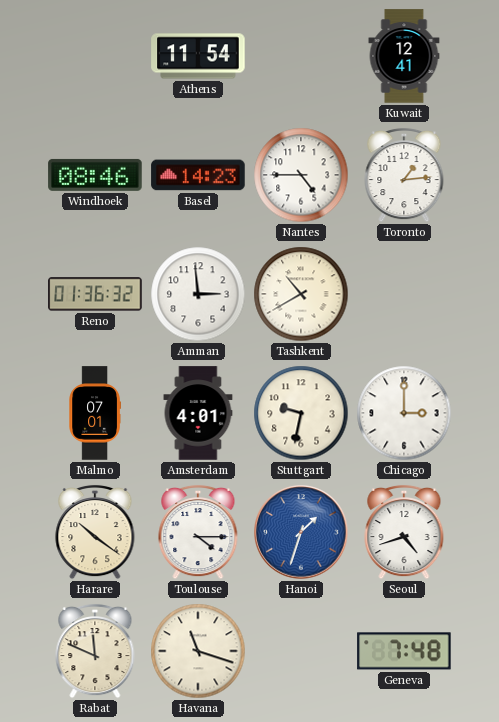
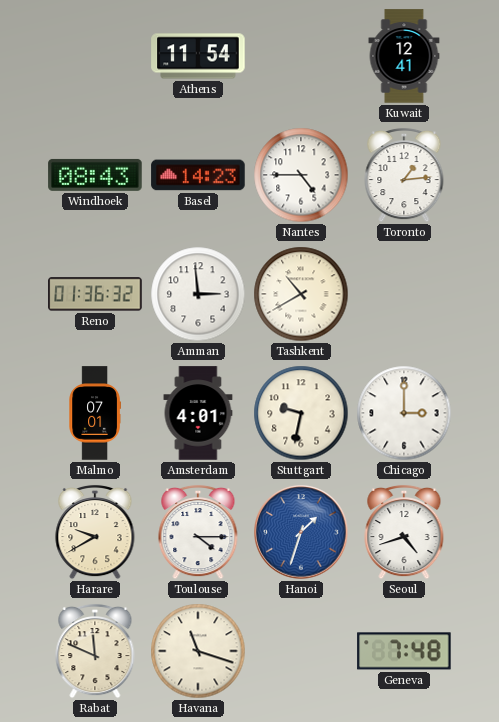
Windhoek: 08:46 -> 08:43
Harare: 10:21 -> 9:40
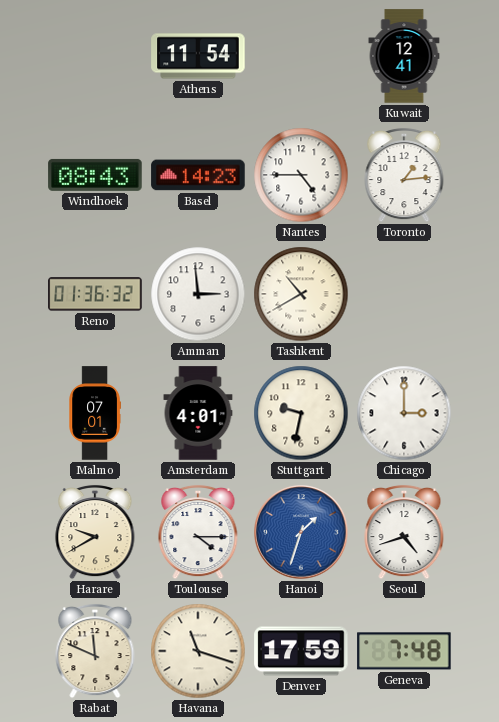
Denver: none -> 17:59
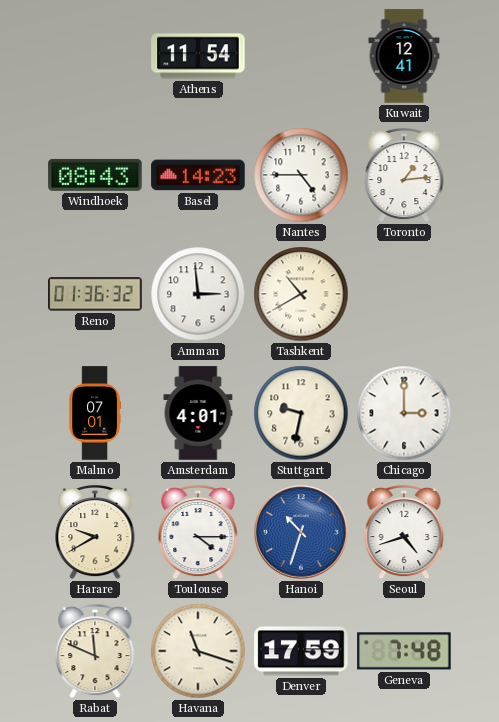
Hanoi: 1:33 -> 10:33
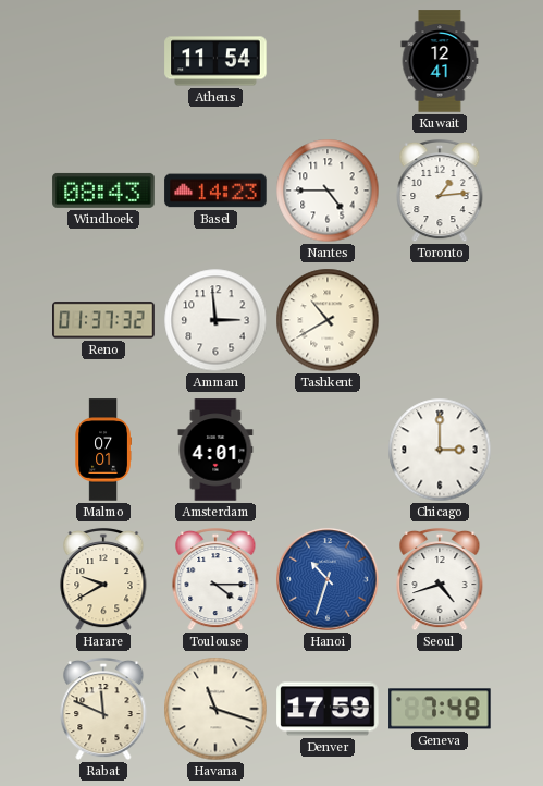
Reno: 01:36 -> 01:37
Stuttgart: 9:32 -> none
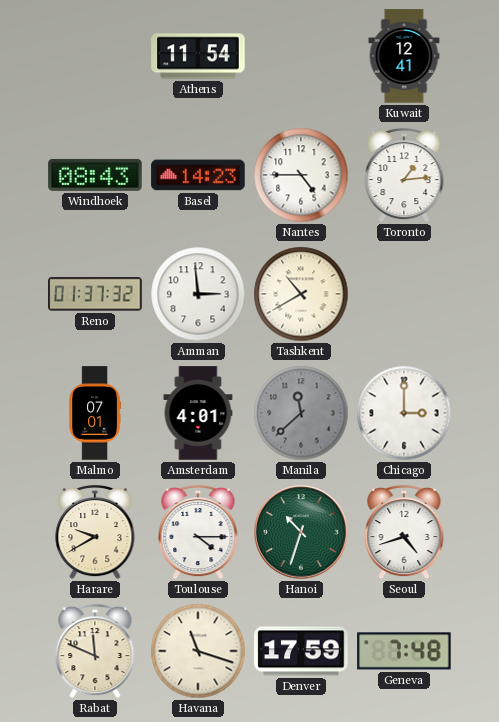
Manila: none -> 11:38
Hanoi dial: blue -> green
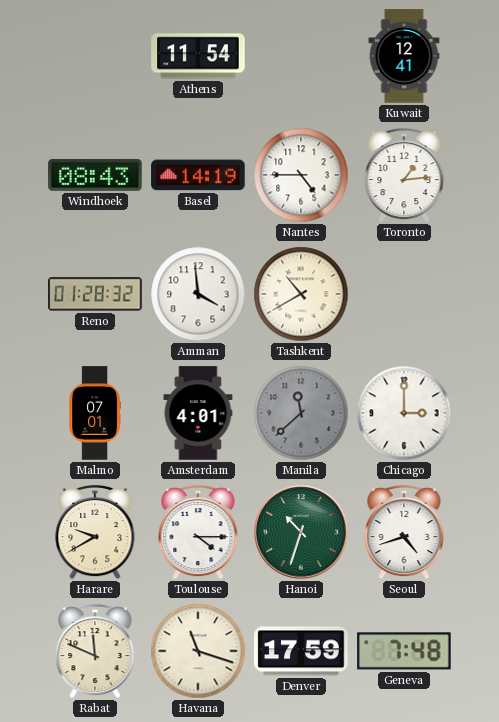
Basel: 14:23 -> 14:19
Reno: 01:37 -> 01:28
Amman: 2:59 -> 3:59
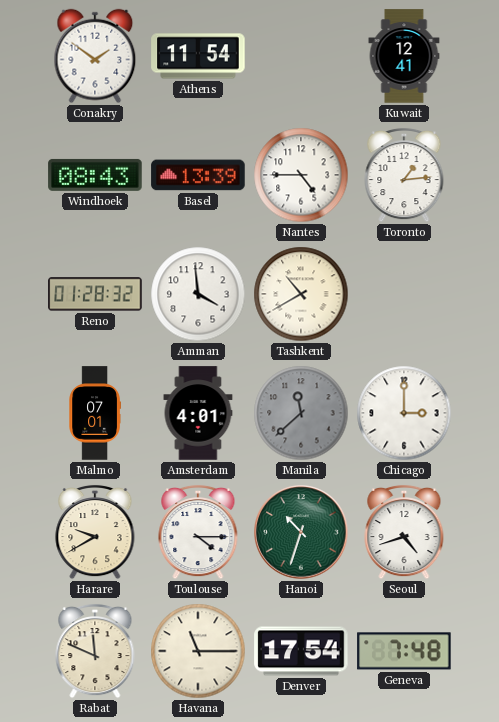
Conakry: none -> 1:51
Basel: 14:19 -> 13:39
Havana: 11:18 -> 11:15
Denver: 17:59 -> 17:54
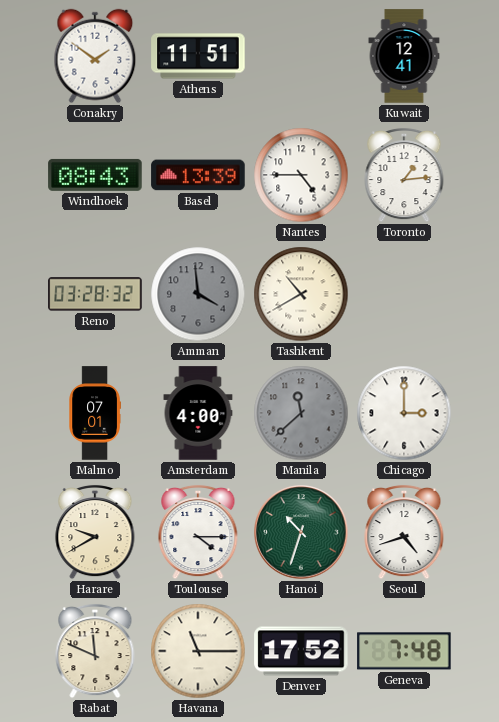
Athens: 11:54 -> 11:51
Reno: 01:28 -> 03:28
Amman dial: white -> grey
Amsterdam: 4:01 -> 4:00
Denver: 17:54 -> 17:52
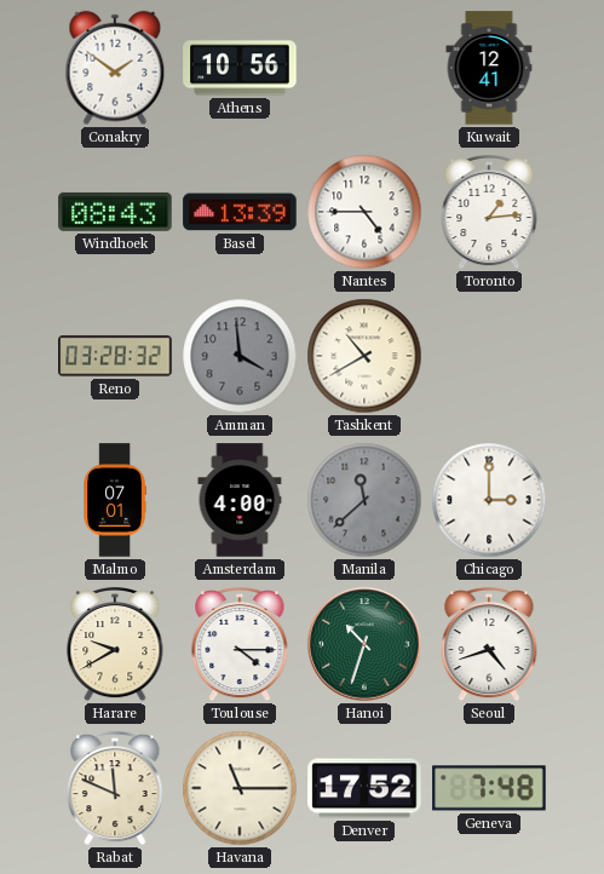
Athens: 11:51 -> 10:56
